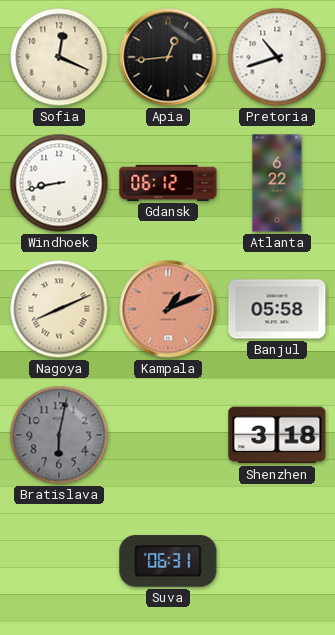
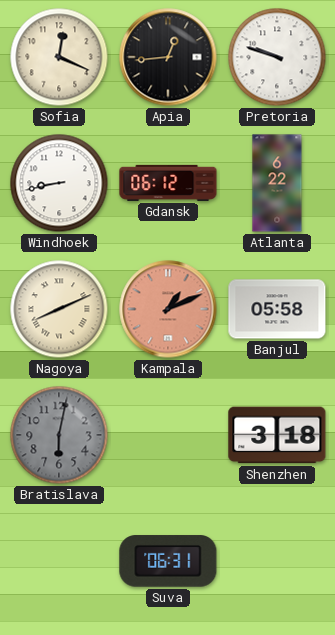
Pretoria: 10:42 -> 9:48
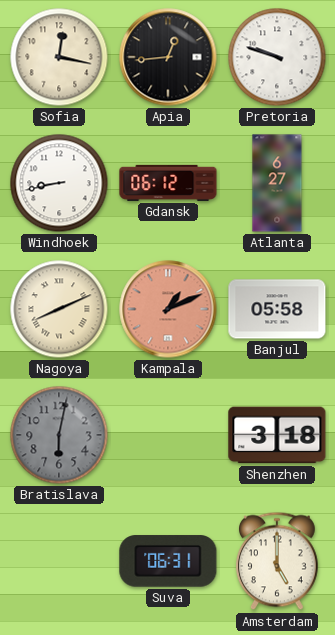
Sofia: 12:19 -> 12:17
Atlanta: 6:22 -> 6:27
Amsterdam: none -> 5:00
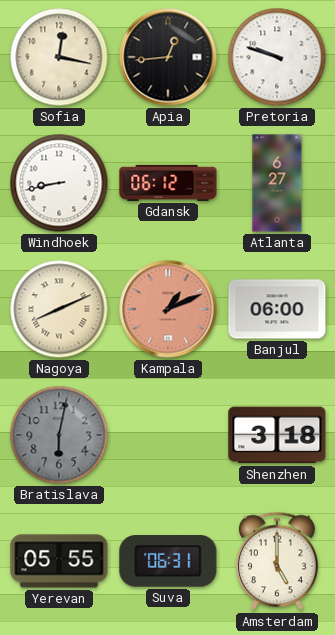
Banjul: 05:58 -> 06:00
Yerevan: none -> 05:55
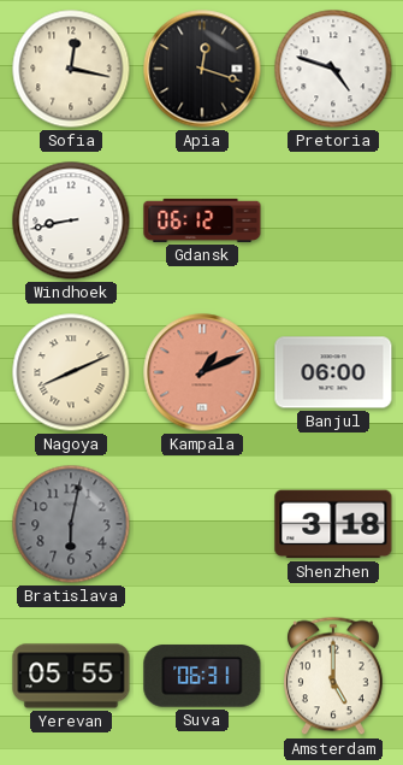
Apia: 12:44 -> 12:18
Pretoria: 9:48 -> 4:48
Atlanta: 6:27 -> none
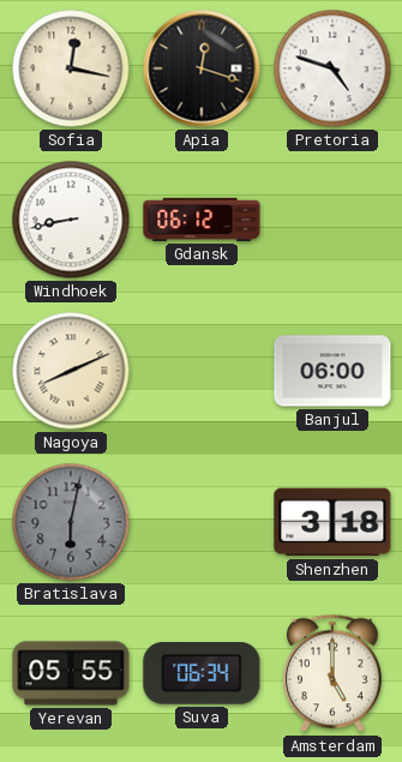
Kampala: 1:11 -> none
Suva: 06:31 -> 06:34
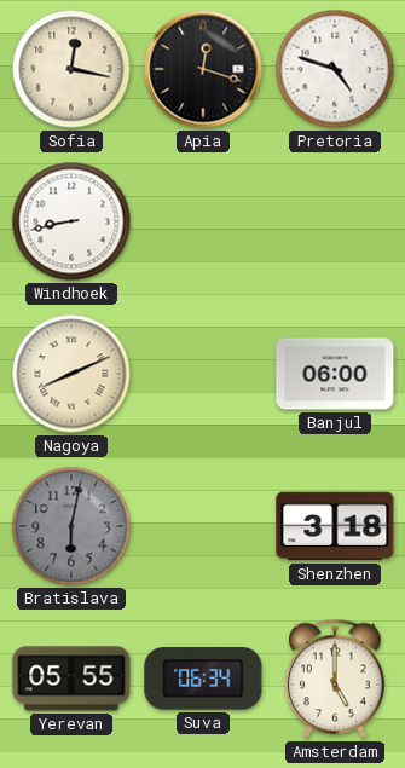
Gdansk: 06:12 -> none
